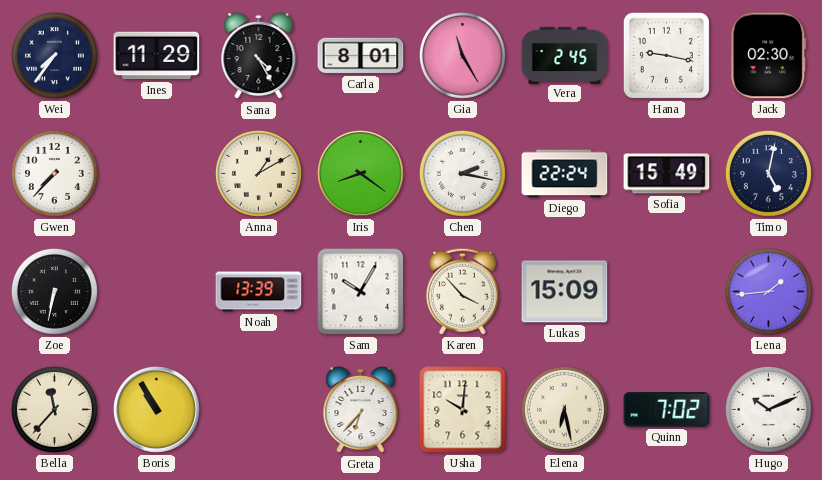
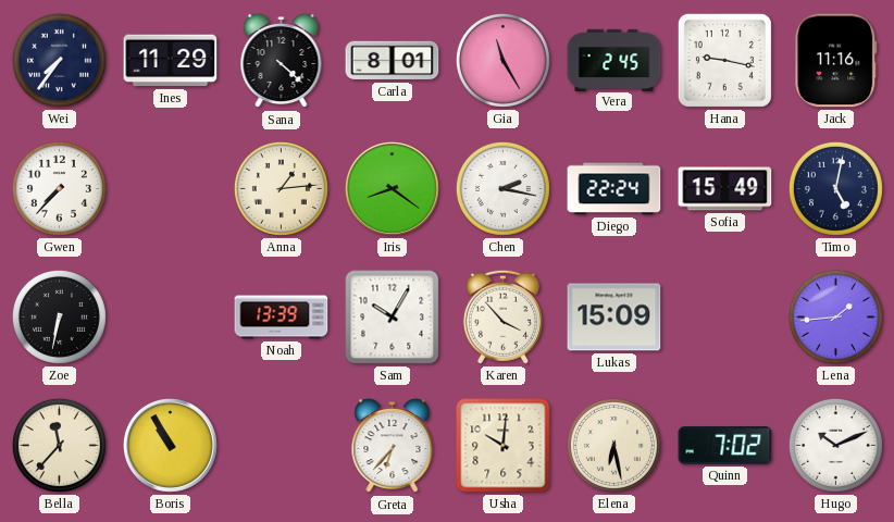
Sana: 4:25 -> 4:22
Jack: 02:30 -> 11:16
Anna: 1:10 -> 1:14
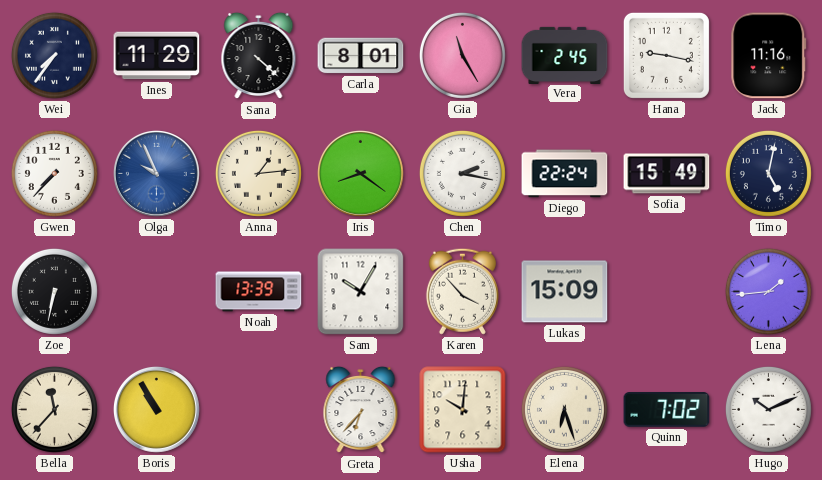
Olga: none -> 9:56
Elena: 6:28 -> 6:27
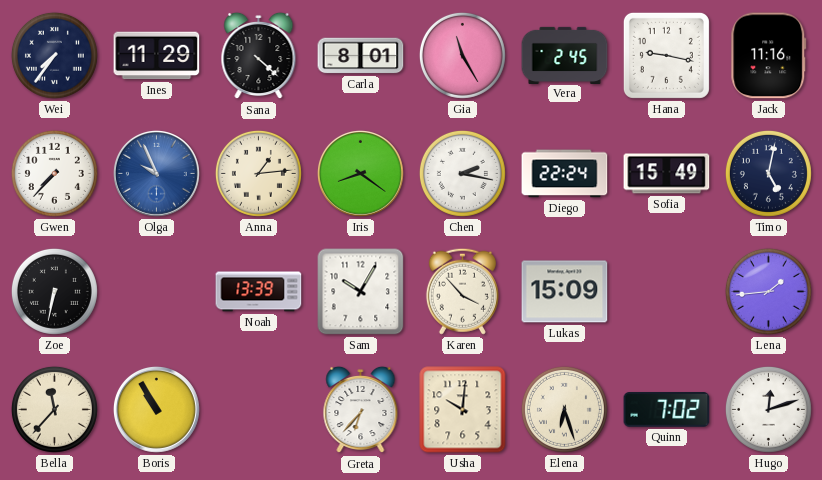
Hugo: 10:11 -> 12:12
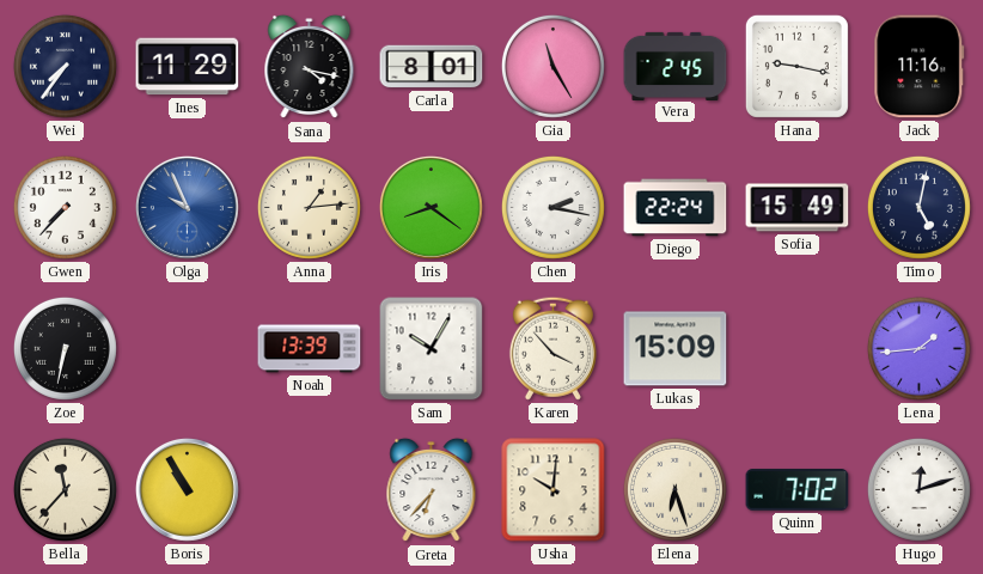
Sana: 4:22 -> 4:17
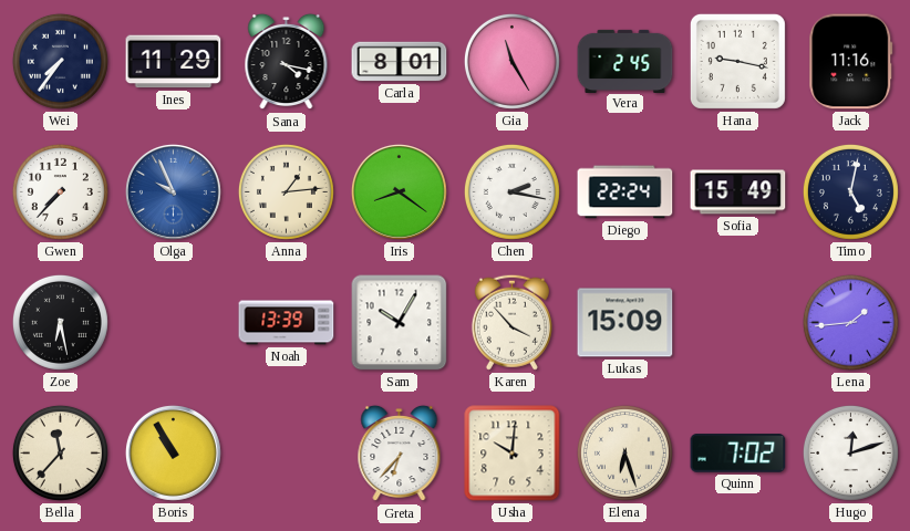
Zoe: 6:32 -> 6:28
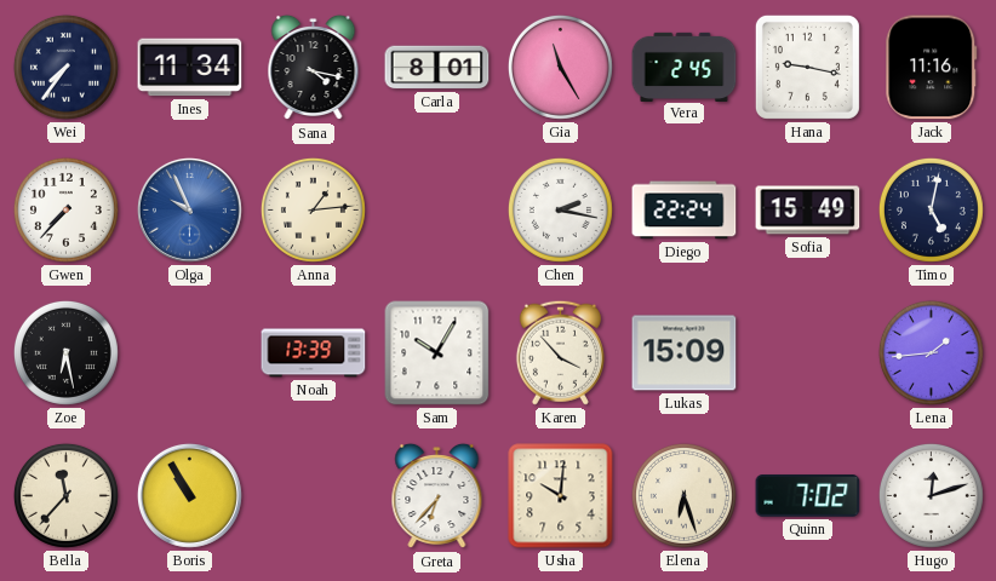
Ines: 11:29 -> 11:34
Iris: 8:21 -> none
